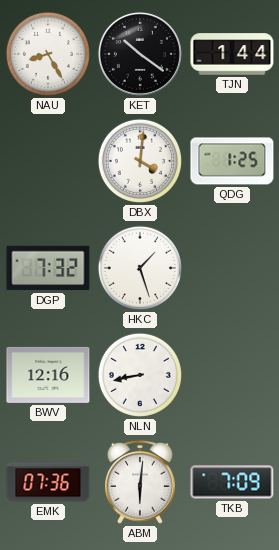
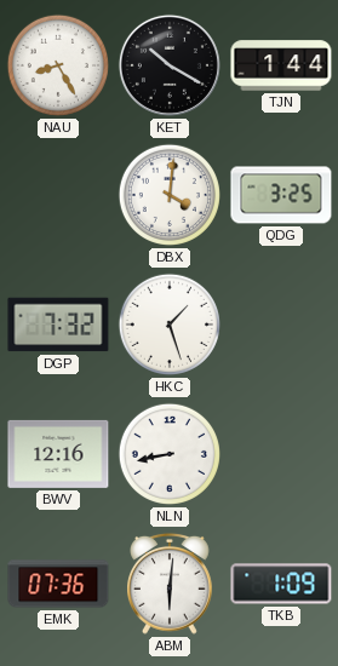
KET: 10:21 -> 10:20
QDG: 1:25 -> 3:25
TKB: 7:09 -> 1:09
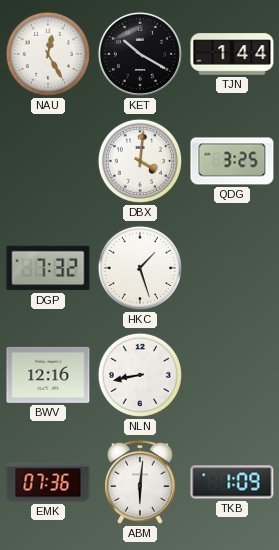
NAU: 8:25 -> 12:25
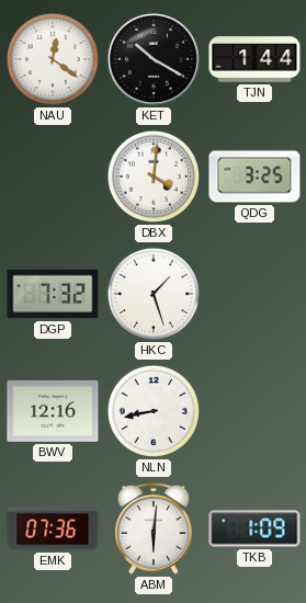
NAU: 12:25 -> 12:21
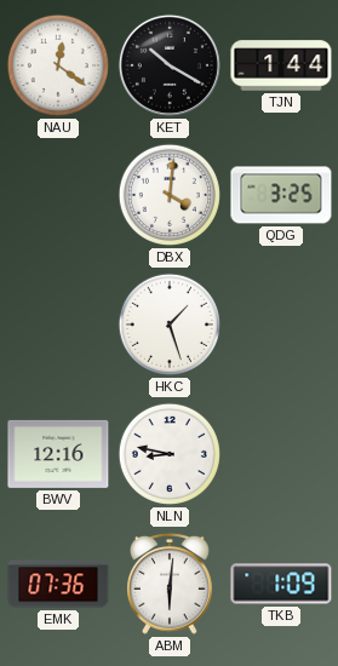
DGP: 7:32 -> none
NLN: 8:43 -> 8:47
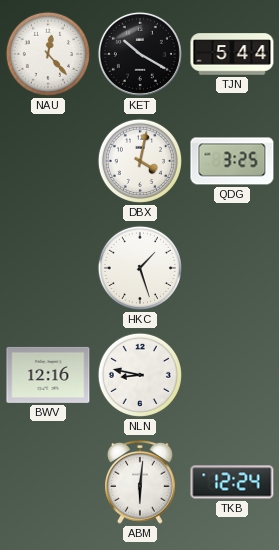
NAU: 12:21 -> 12:23
TJN: 1:44 -> 5:44
DBX: 4:01 -> 4:02
EMK: 07:36 -> none
TKB: 1:09 -> 12:24
